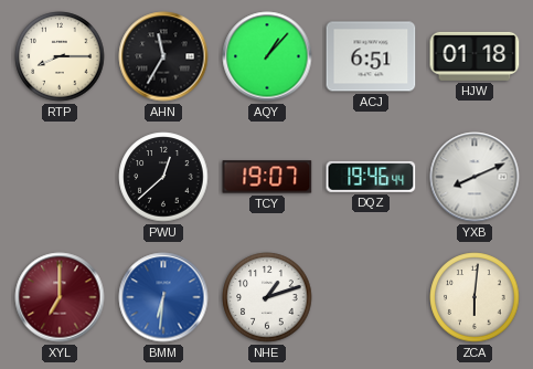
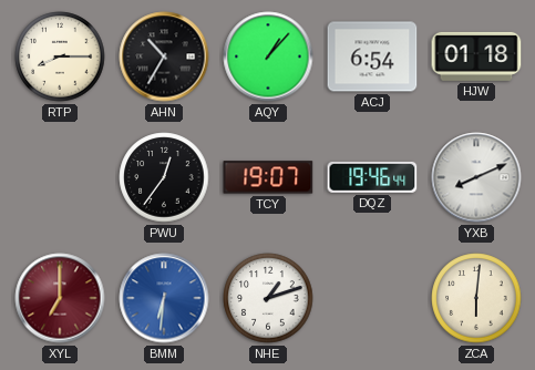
AHN: 11:35 -> 10:35
ACJ: 6:51 -> 6:54
PWU: 12:38 -> 12:36
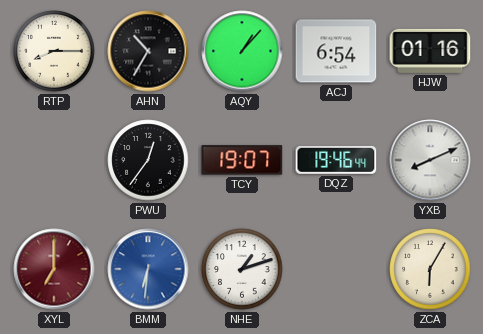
HJW: 01:18 -> 01:16
ZCA: 6:01 -> 6:05
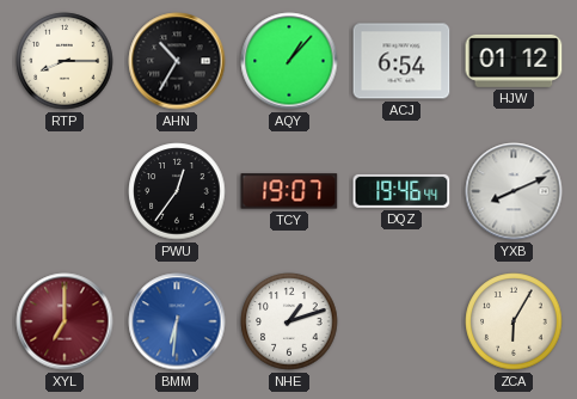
HJW: 01:16 -> 01:12
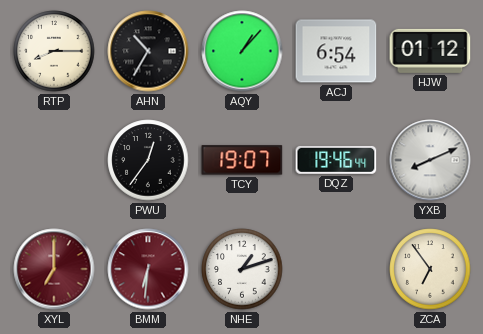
BMM dial: blue -> burgundy
ZCA: 6:05 -> 6:54
